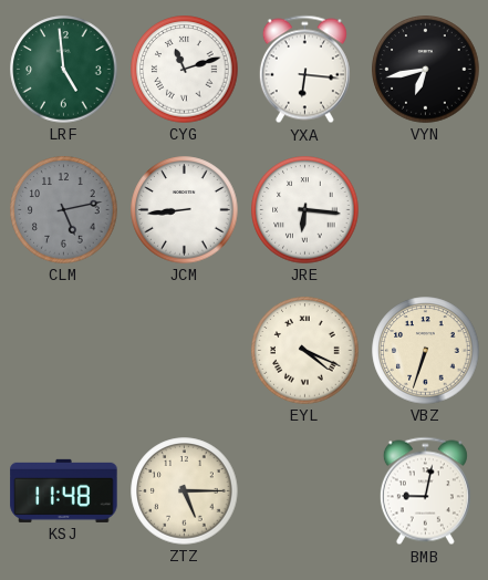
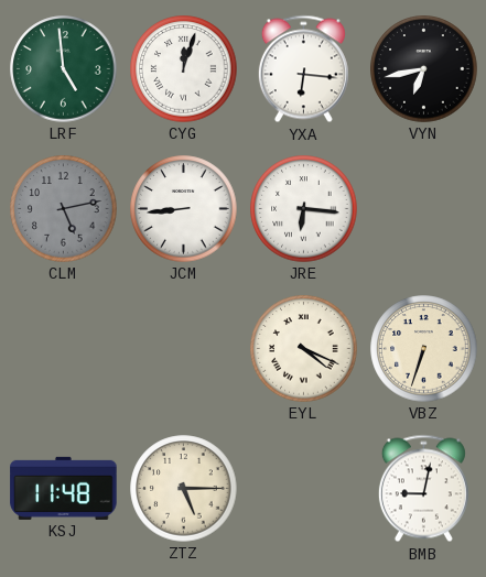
CYG: 11:12 -> 12:03
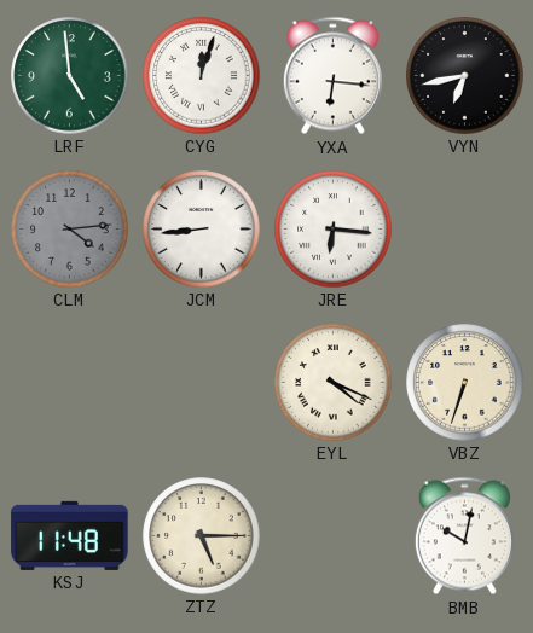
CLM: 5:13 -> 4:14
BMB: 9:02 -> 10:02
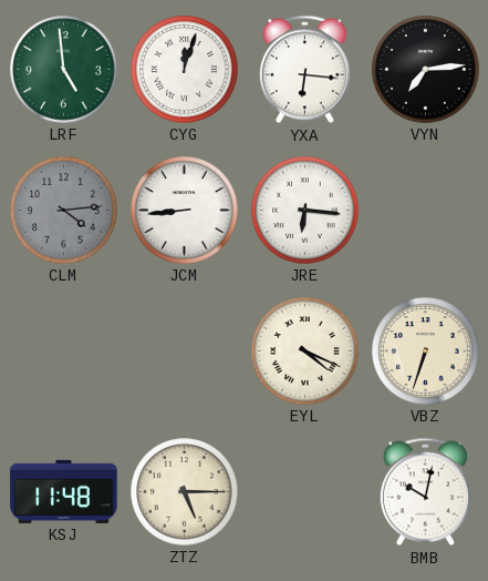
VYN: 6:43 -> 7:14
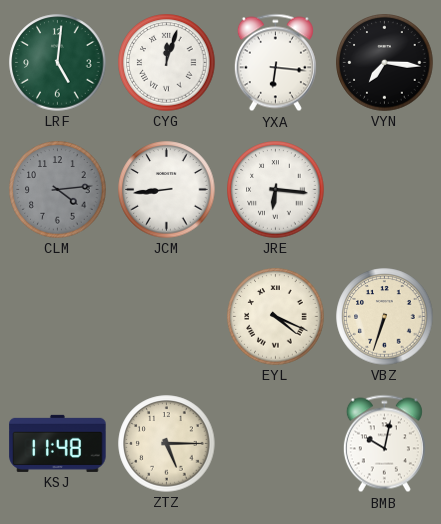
LRF: 4:59 -> 5:01
VYN: 7:14 -> 7:16
